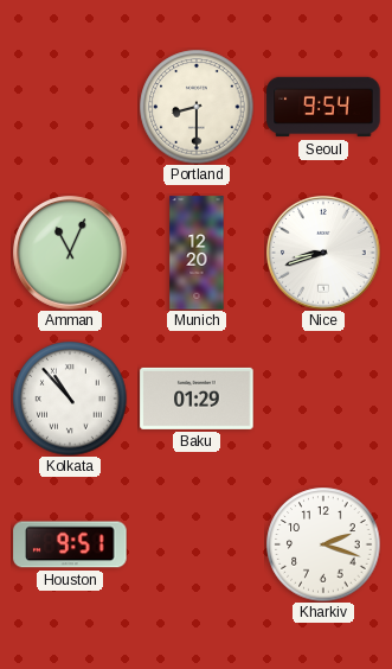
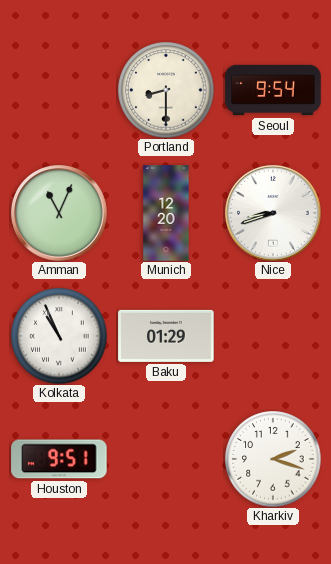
Kolkata: 10:53 -> 10:56
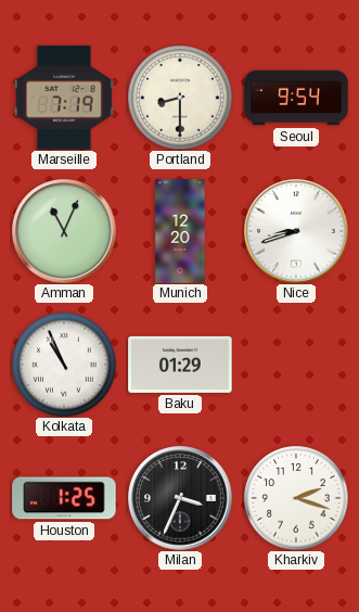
Marseille: none -> 7:19
Houston: 9:51 -> 1:25
Milan: none -> 3:34
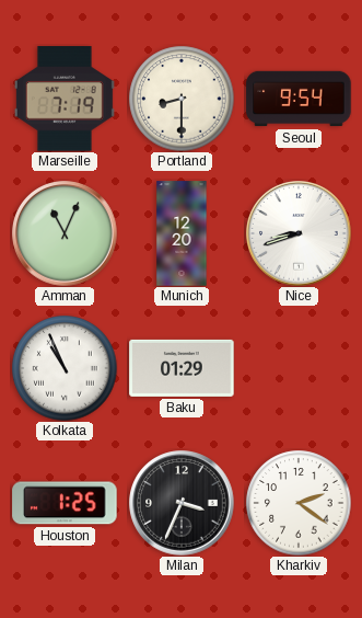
Kharkiv: 2:18 -> 2:21
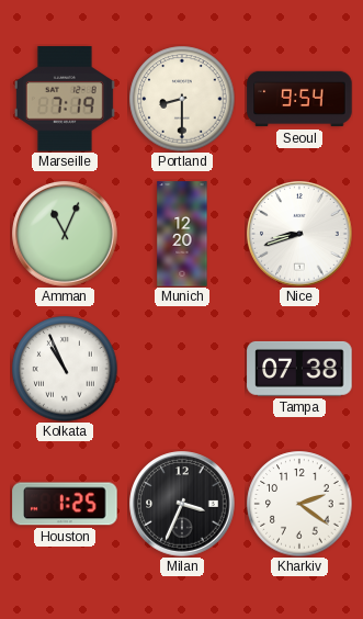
Baku: 01:29 -> none
Tampa: none -> 07:38
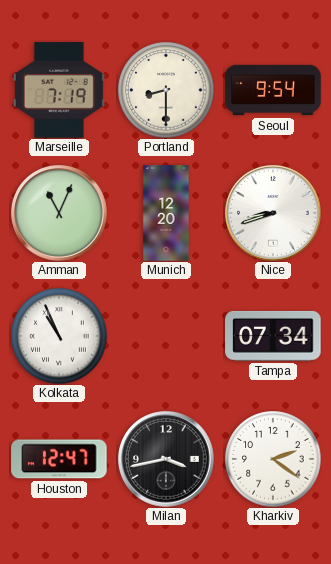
Tampa: 07:38 -> 07:34
Houston: 1:25 -> 12:47
Milan: 3:34 -> 3:43
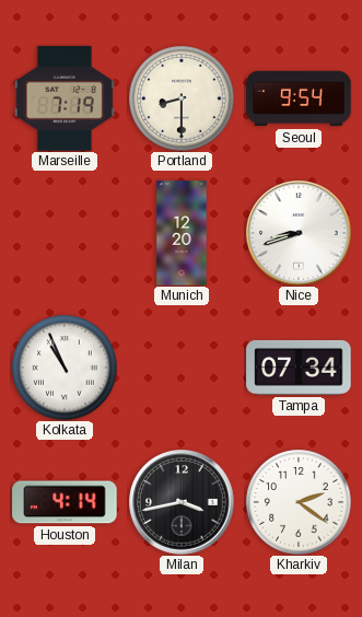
Amman: 11:04 -> none
Houston: 12:47 -> 4:14
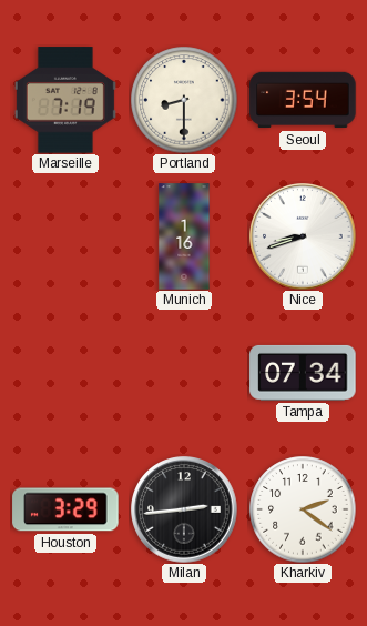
Seoul: 9:54 -> 3:54
Munich: 12:20 -> 1:16
Kolkata: 10:56 -> none
Houston: 4:14 -> 3:29
Milan: 3:43 -> 2:44
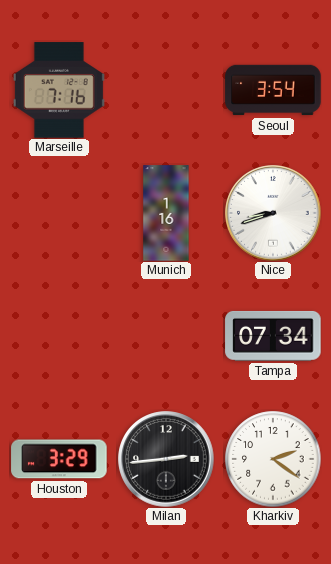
Marseille: 7:19 -> 7:16
Portland: 8:30 -> none
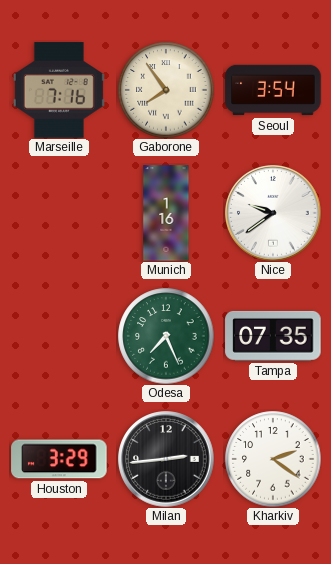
Gaborone: none -> 7:54
Nice: 8:42 -> 9:39
Odesa: none -> 7:26
Tampa: 07:34 -> 07:35
